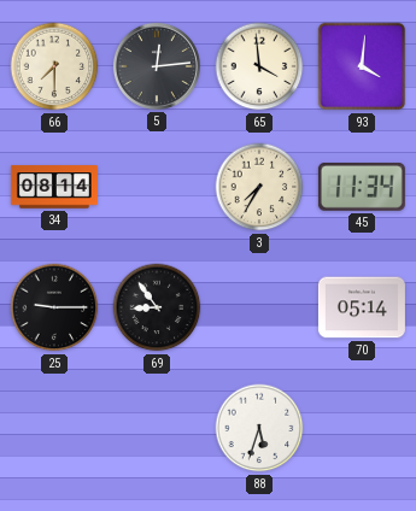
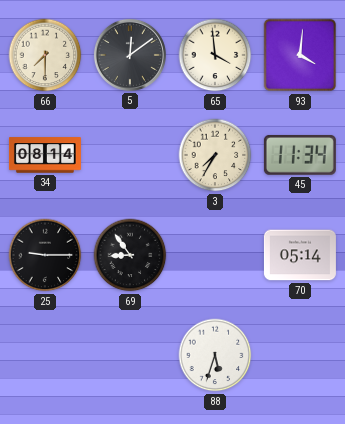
5: 12:14 -> 12:09
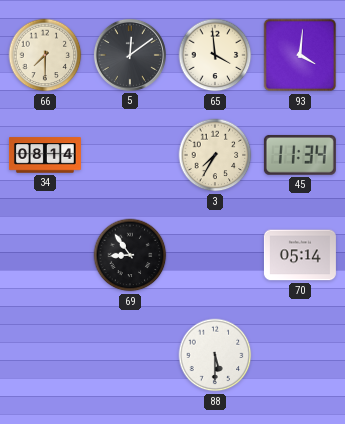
25: 9:15 -> none
88: 5:33 -> 5:30
